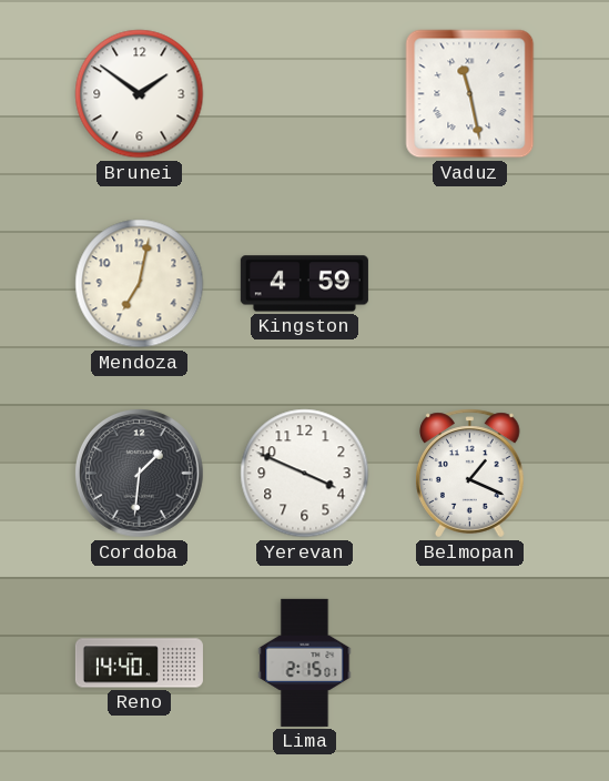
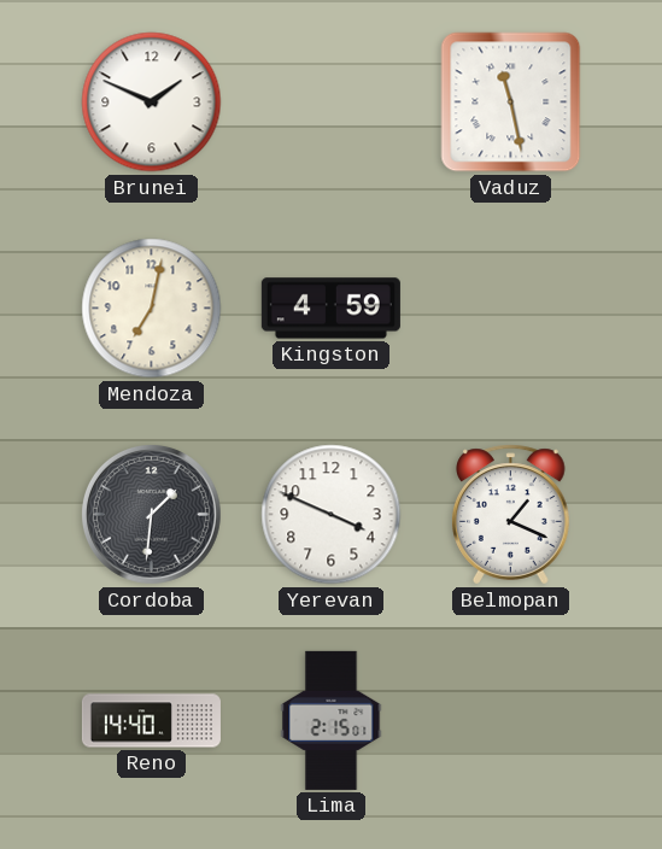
Brunei: 1:51 -> 1:49
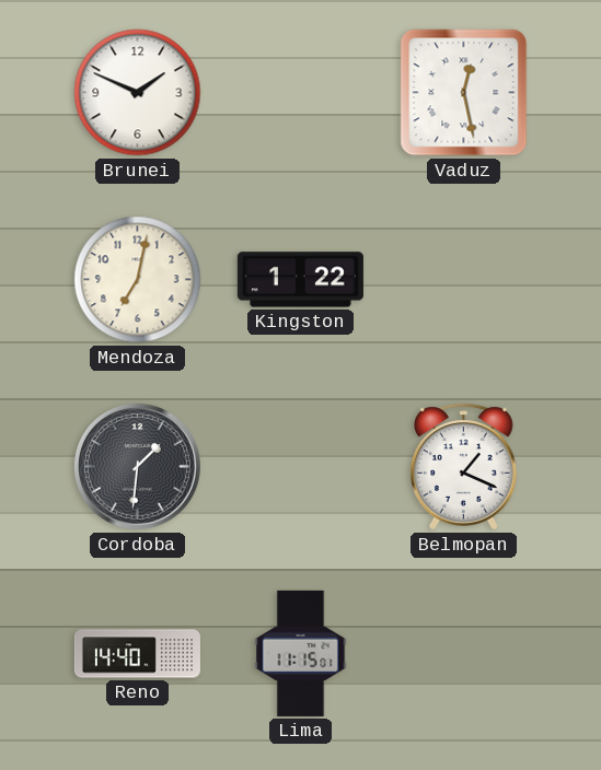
Vaduz: 11:28 -> 12:28
Kingston: 4:59 -> 1:22
Yerevan: 3:49 -> none
Lima: 2:15 -> 11:15
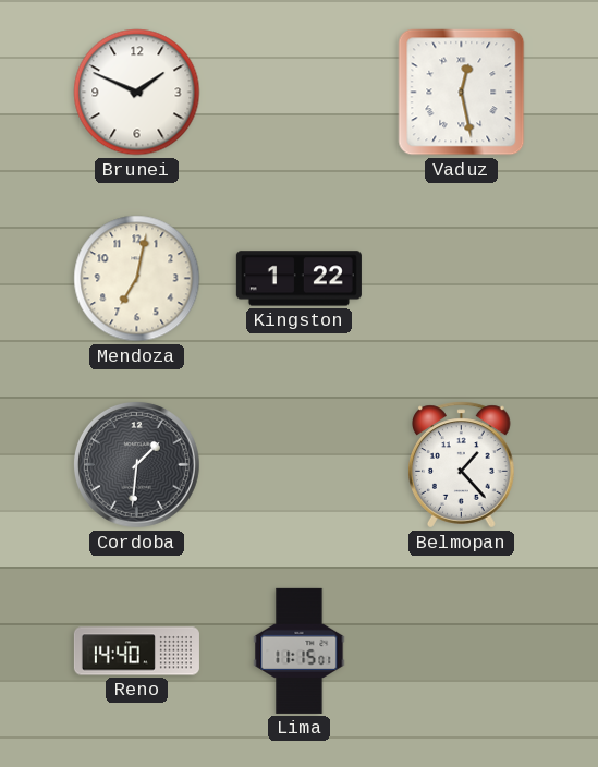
Belmopan: 1:19 -> 1:23
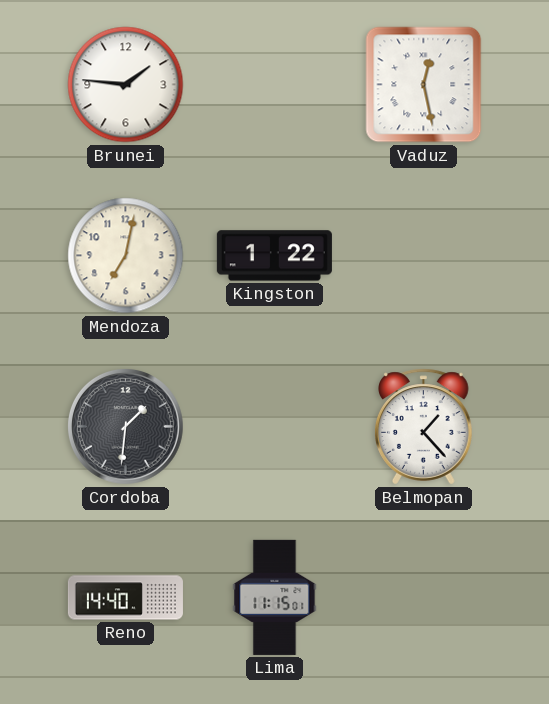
Brunei: 1:49 -> 1:46
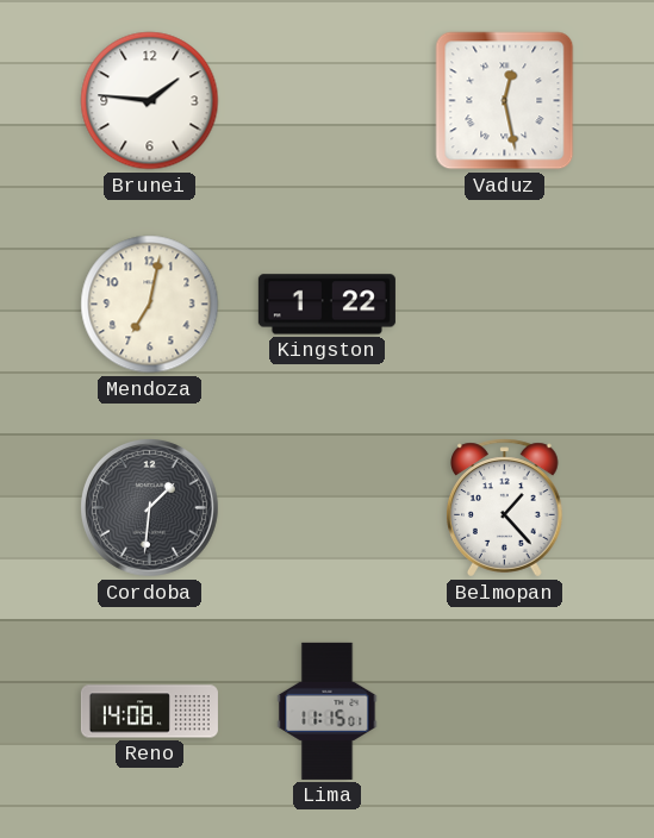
Reno: 14:40 -> 14:08
